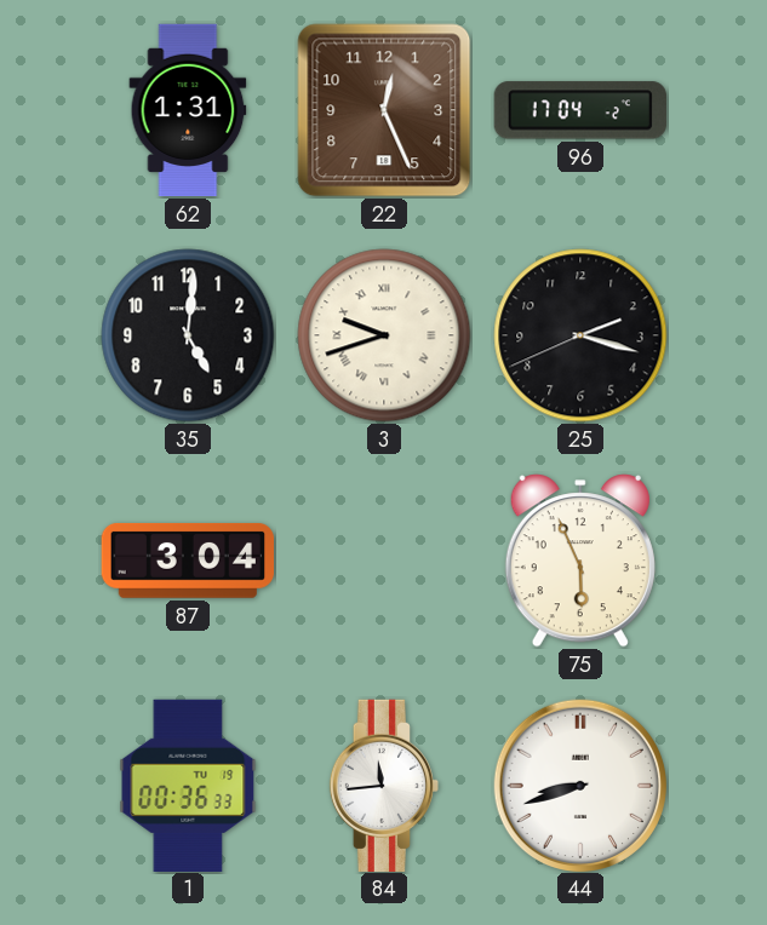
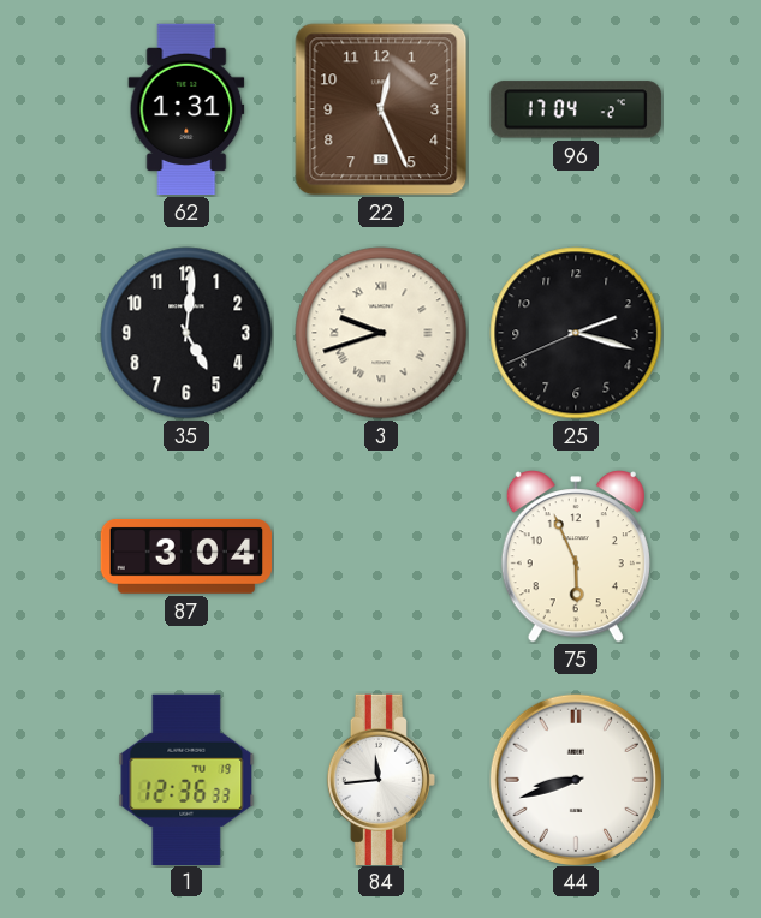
1: 00:36 -> 12:36
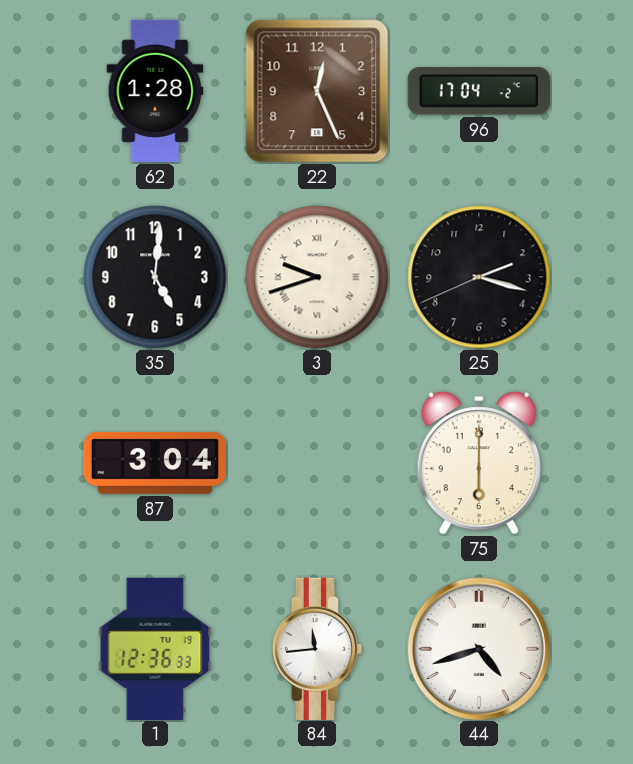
62: 1:31 -> 1:28
75: 5:56 -> 6:00
44: 8:42 -> 4:42
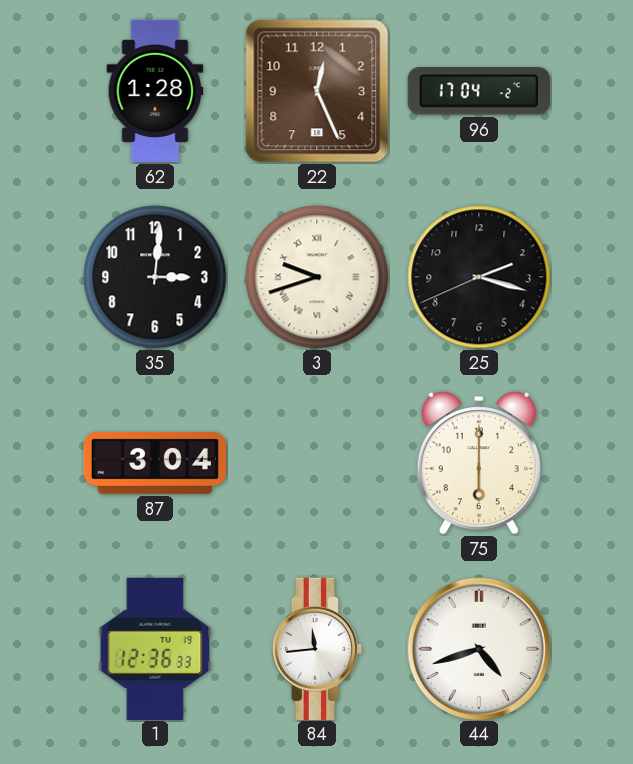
35: 5:01 -> 3:01
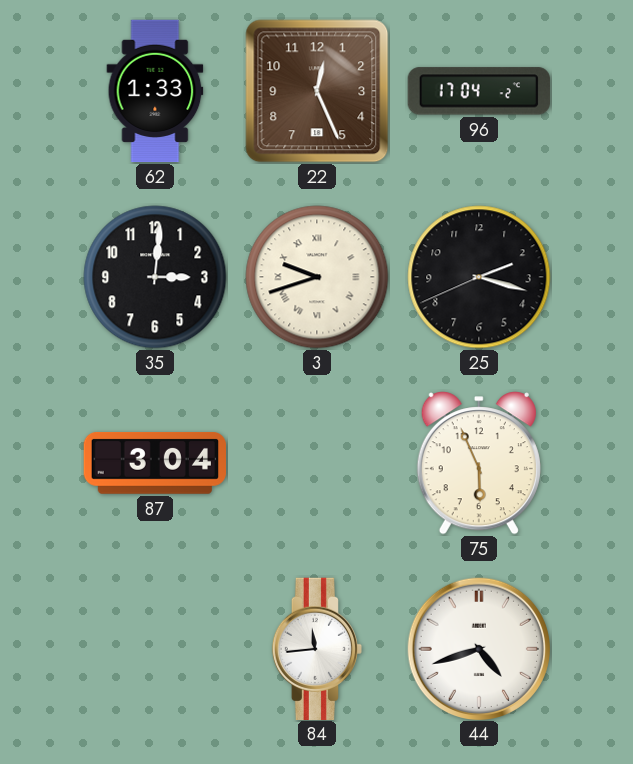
62: 1:28 -> 1:33
75: 6:00 -> 5:56
1: 12:36 -> none
